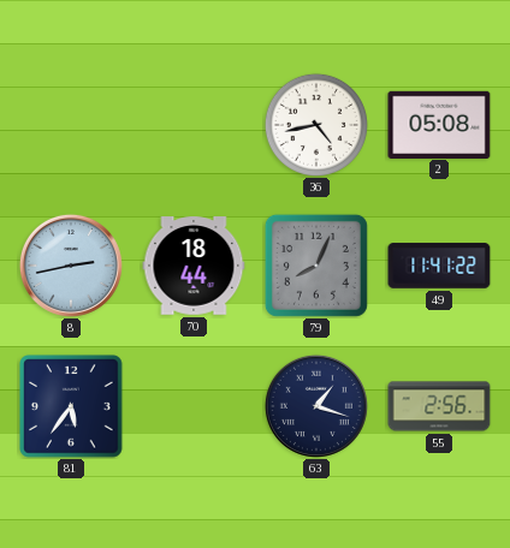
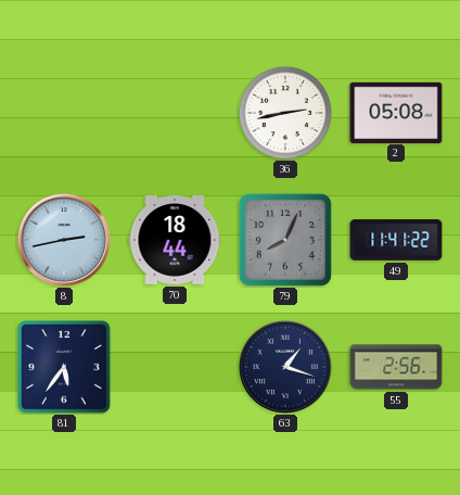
36: 4:43 -> 2:43
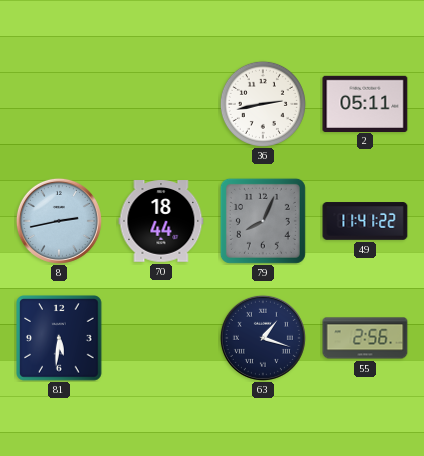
2: 05:08 -> 05:11
81: 5:36 -> 5:31
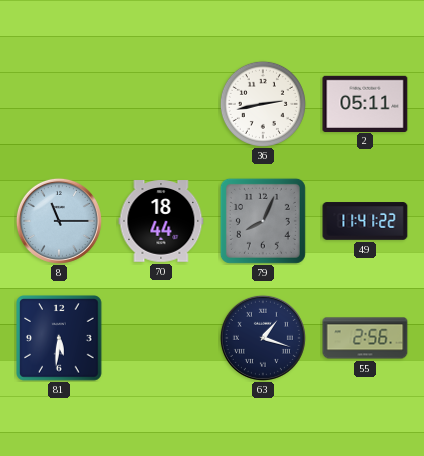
8: 2:43 -> 11:15
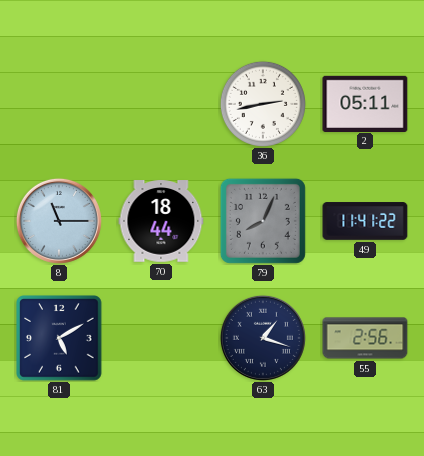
81: 5:31 -> 5:10
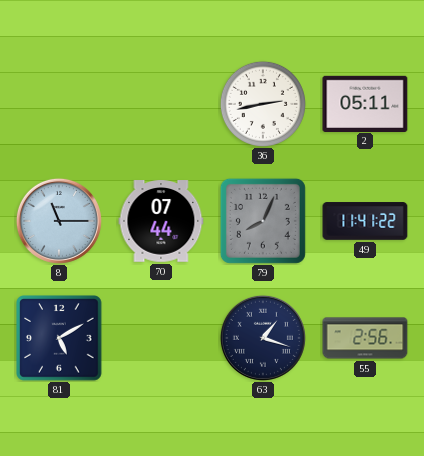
70: 18:44 -> 07:44
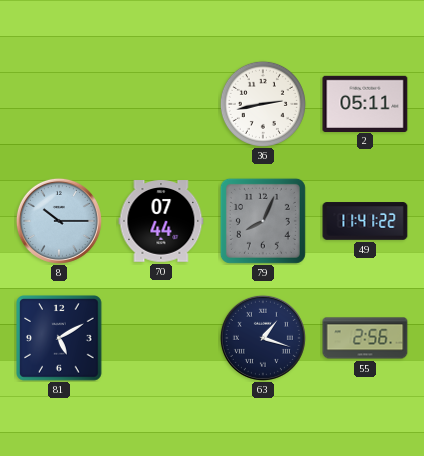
8: 11:15 -> 10:15
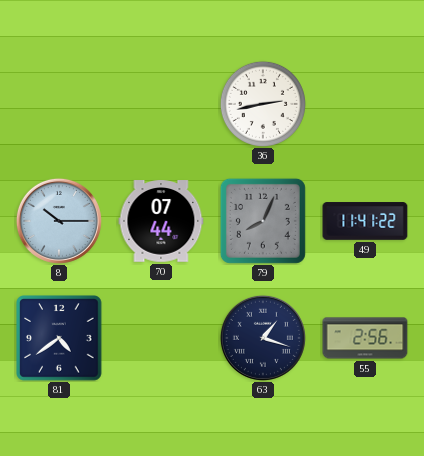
2: 05:11 -> none
81: 5:10 -> 4:39
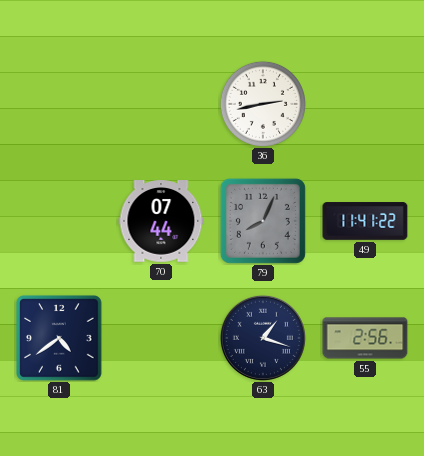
8: 10:15 -> none
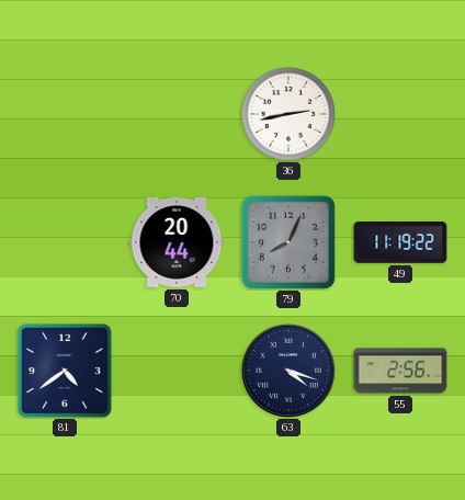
70: 07:44 -> 20:44
49: 11:41 -> 11:19
63: 1:18 -> 4:18
